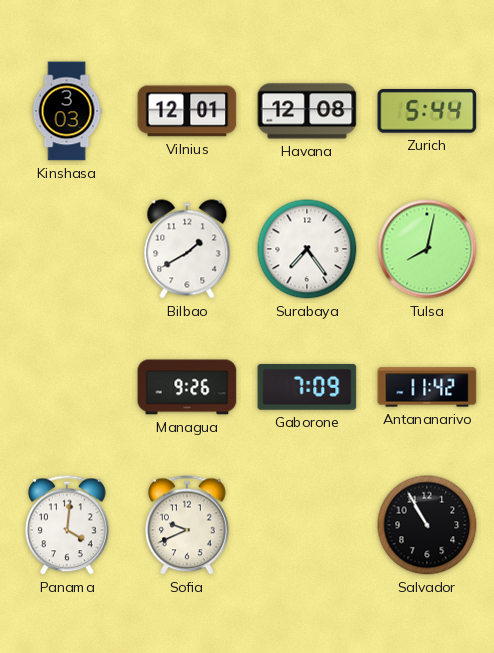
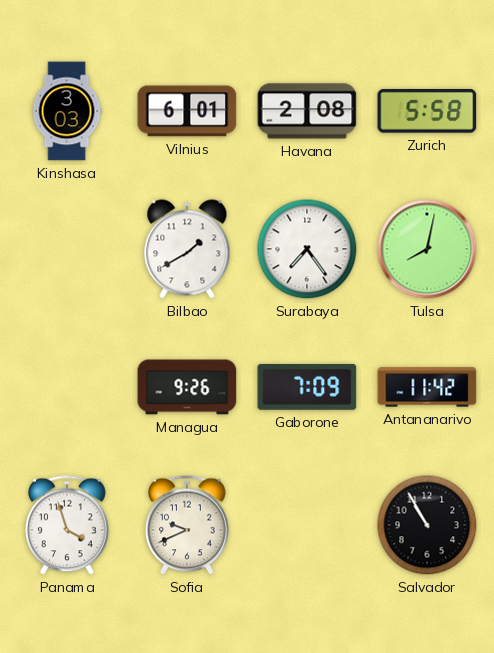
Vilnius: 12:01 -> 6:01
Havana: 12:08 -> 2:08
Zurich: 5:44 -> 5:58
Panama: 4:01 -> 3:57
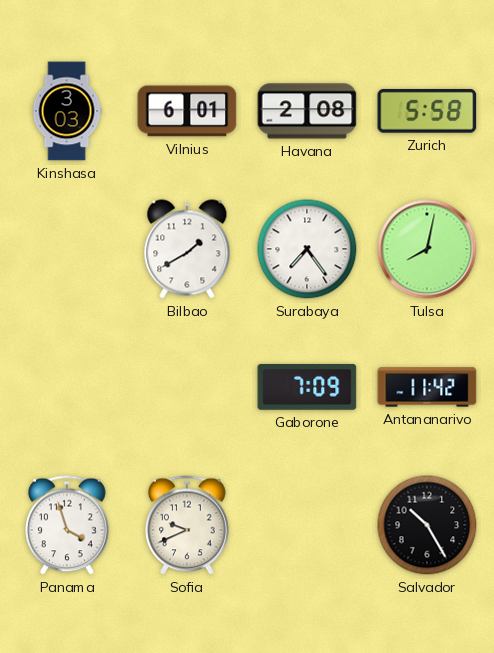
Managua: 9:26 -> none
Salvador: 10:55 -> 10:25
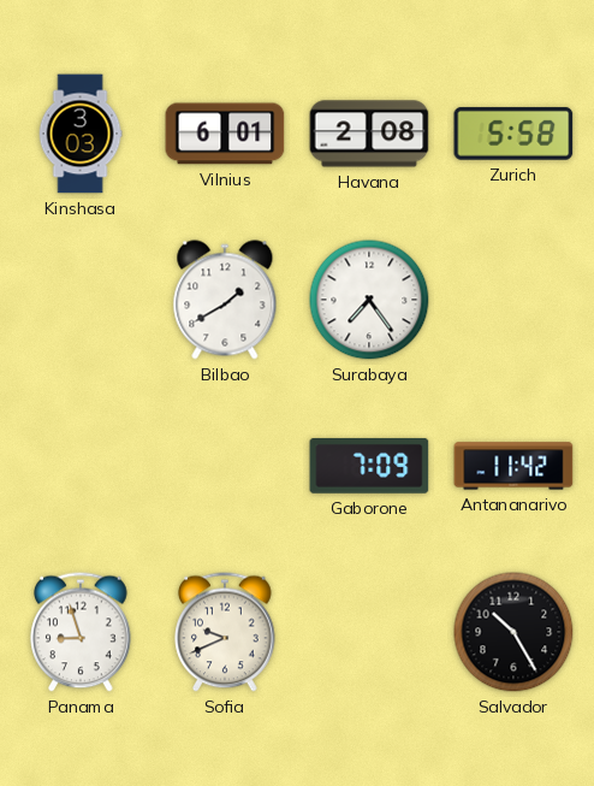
Tulsa: 8:02 -> none
Panama: 3:57 -> 8:57
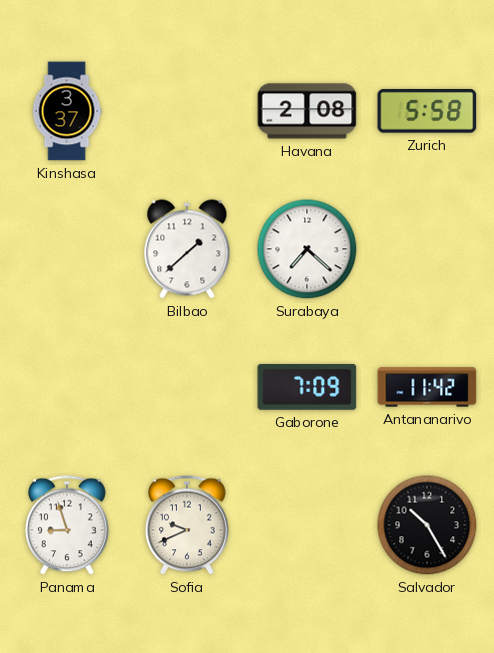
Kinshasa: 3:03 -> 3:37
Vilnius: 6:01 -> none
Bilbao: 1:40 -> 1:38
Surabaya: 7:24 -> 7:22
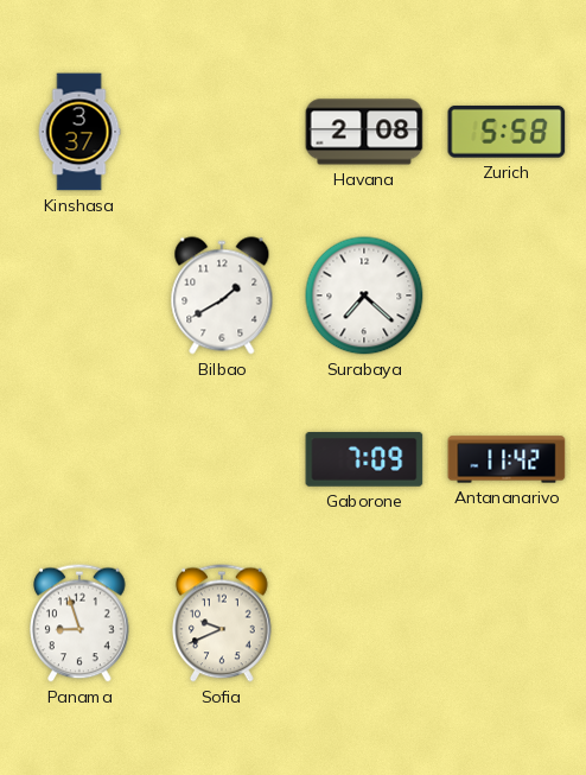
Bilbao: 1:38 -> 1:40
Salvador: 10:25 -> none
